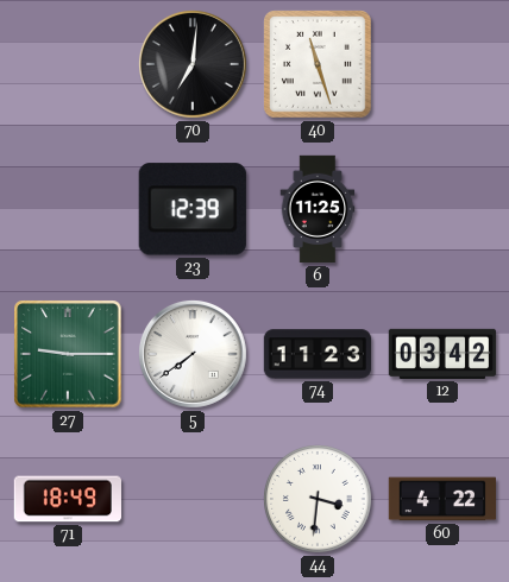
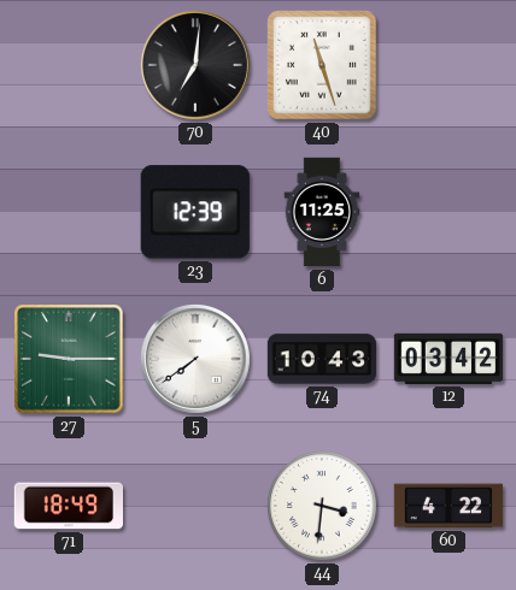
74: 11:23 -> 10:43
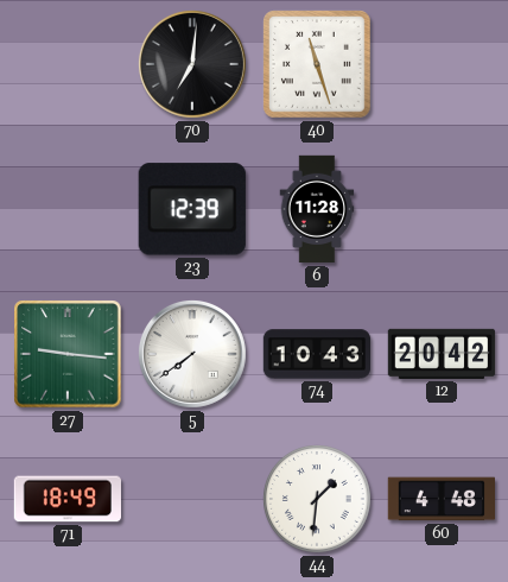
6: 11:25 -> 11:28
27: 9:15 -> 9:16
12: 03:42 -> 20:42
44: 3:31 -> 1:31
60: 4:22 -> 4:48
